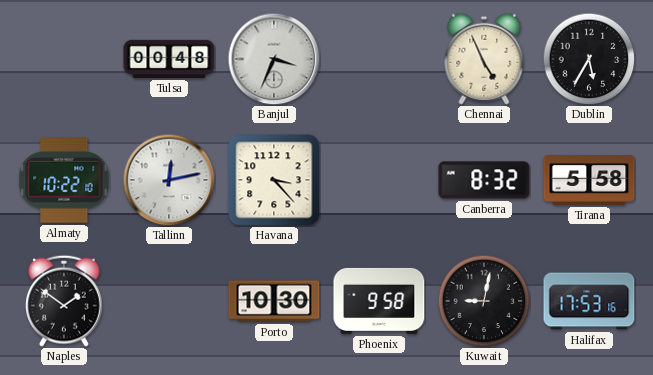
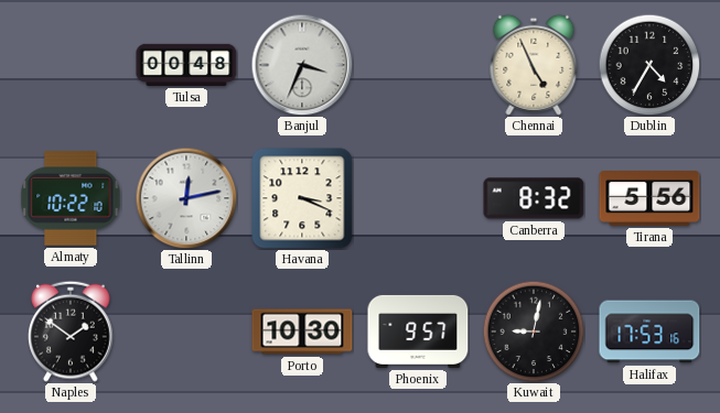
Dublin: 5:35 -> 4:35
Havana: 3:23 -> 3:19
Tirana: 5:58 -> 5:56
Phoenix: 9:58 -> 9:57
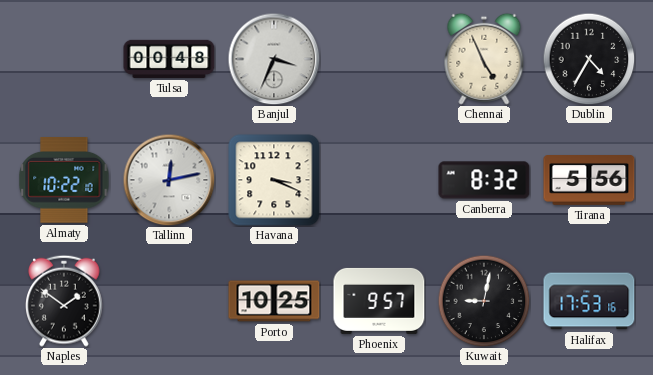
Porto: 10:30 -> 10:25
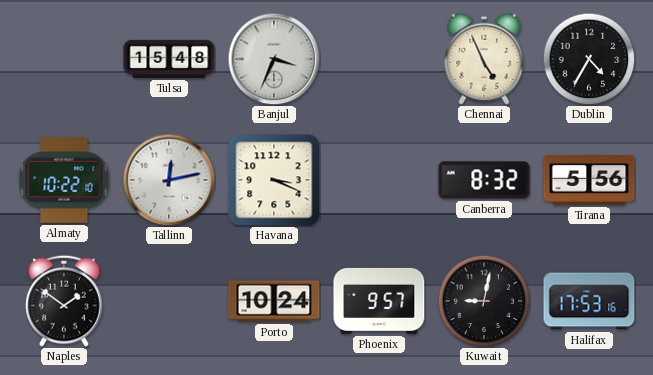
Tulsa: 00:48 -> 15:48
Porto: 10:25 -> 10:24
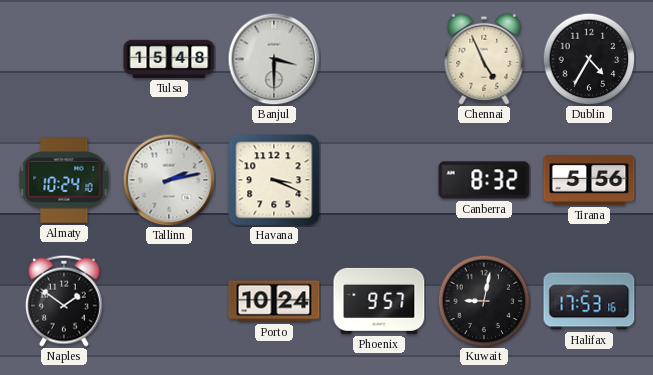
Banjul: 3:34 -> 3:30
Almaty: 10:22 -> 10:24
Tallinn: 12:13 -> 2:13
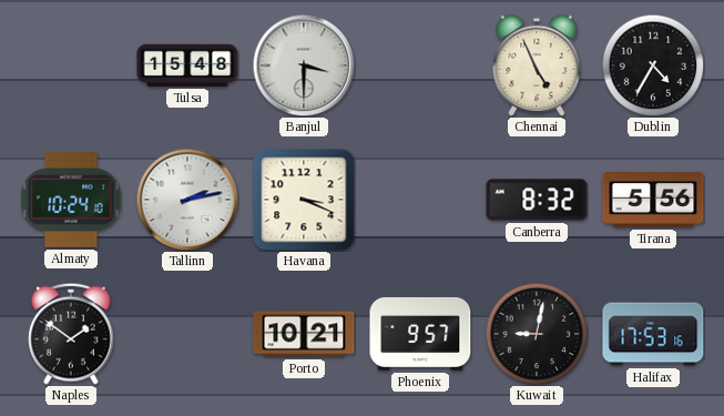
Porto: 10:24 -> 10:21
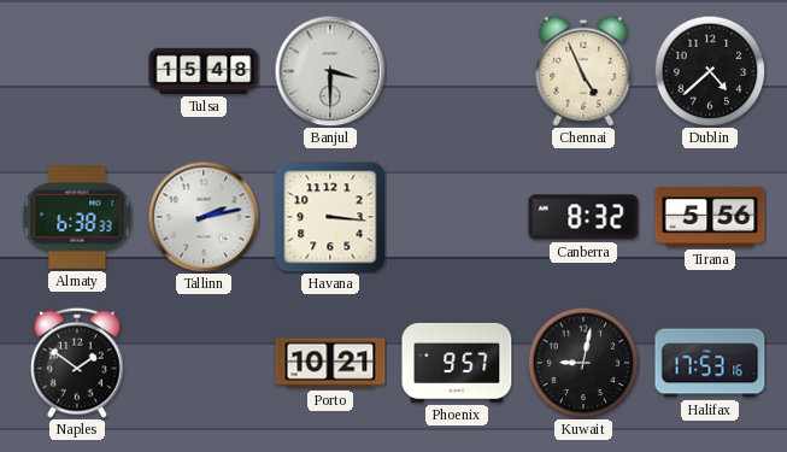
Dublin: 4:35 -> 4:38
Almaty: 10:24 -> 6:38
Havana: 3:19 -> 3:16
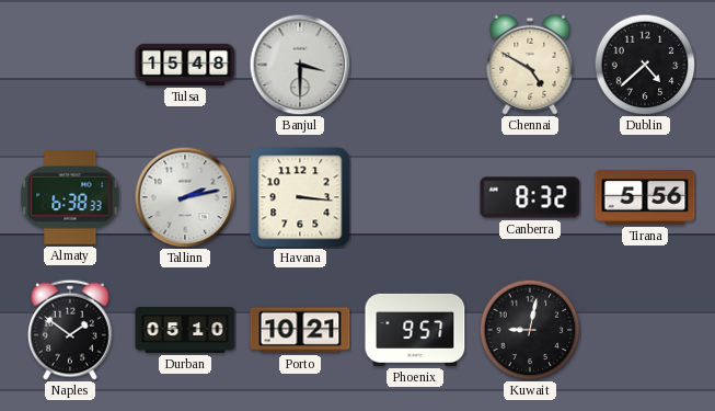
Chennai: 4:56 -> 4:50
Durban: none -> 05:10
Halifax: 17:53 -> none
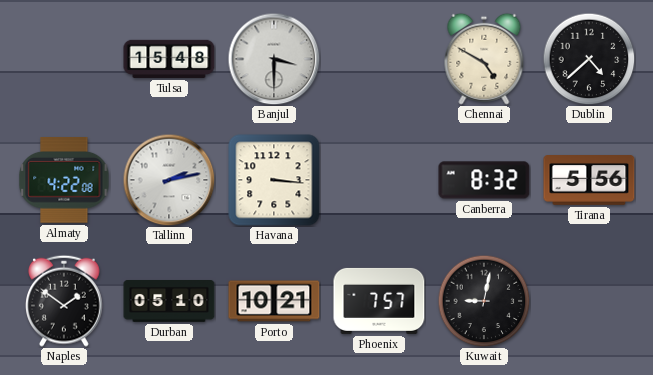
Almaty: 6:38 -> 4:22
Phoenix: 9:57 -> 7:57
